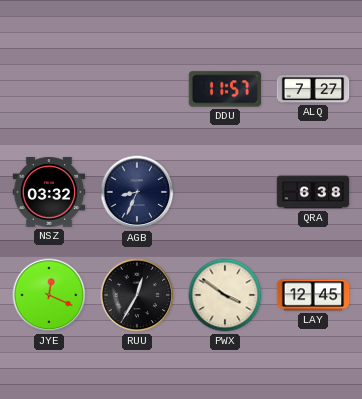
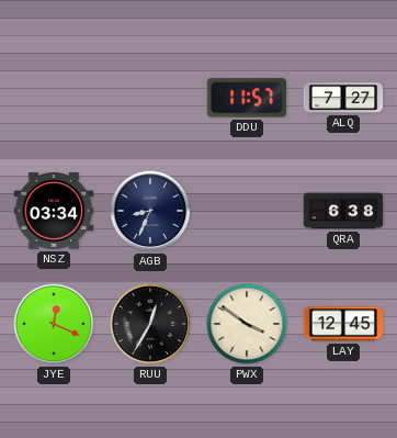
NSZ: 03:32 -> 03:34
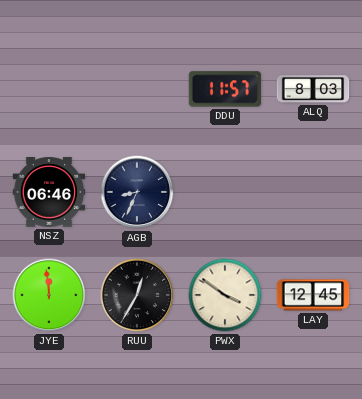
ALQ: 7:27 -> 8:03
NSZ: 03:34 -> 06:46
QRA: 6:38 -> none
JYE: 12:19 -> 11:59
